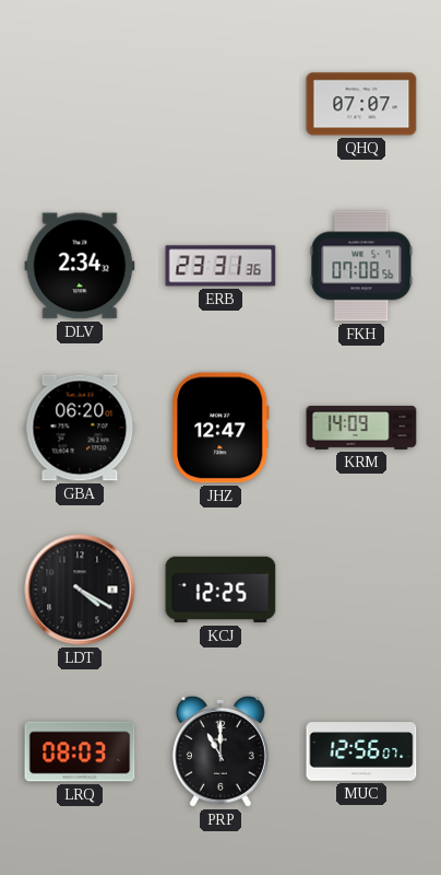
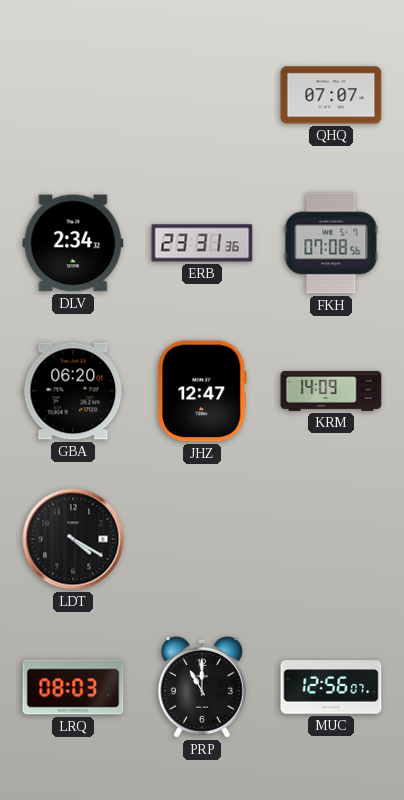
KCJ: 12:25 -> none
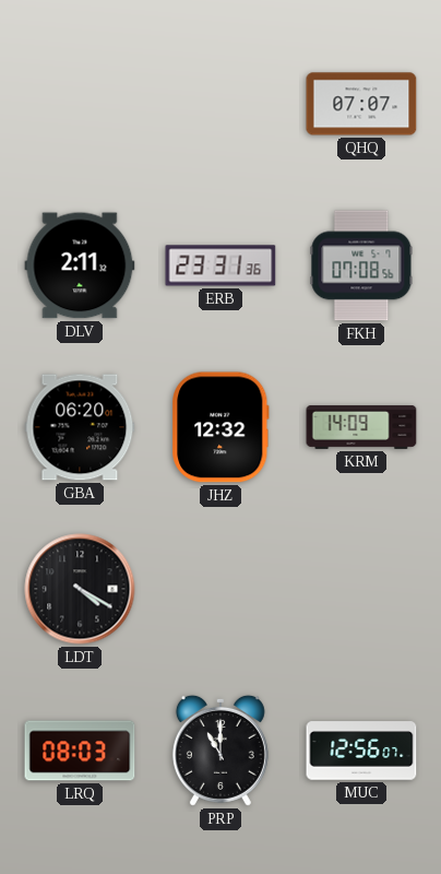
DLV: 2:34 -> 2:11
JHZ: 12:47 -> 12:32
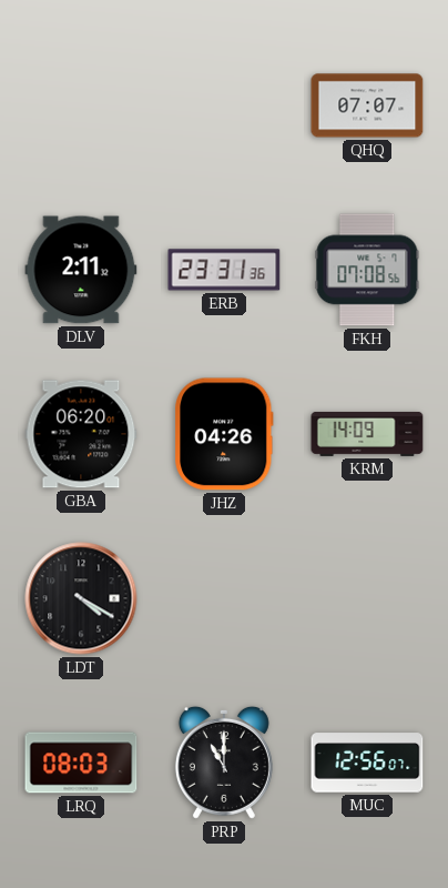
JHZ: 12:32 -> 04:26
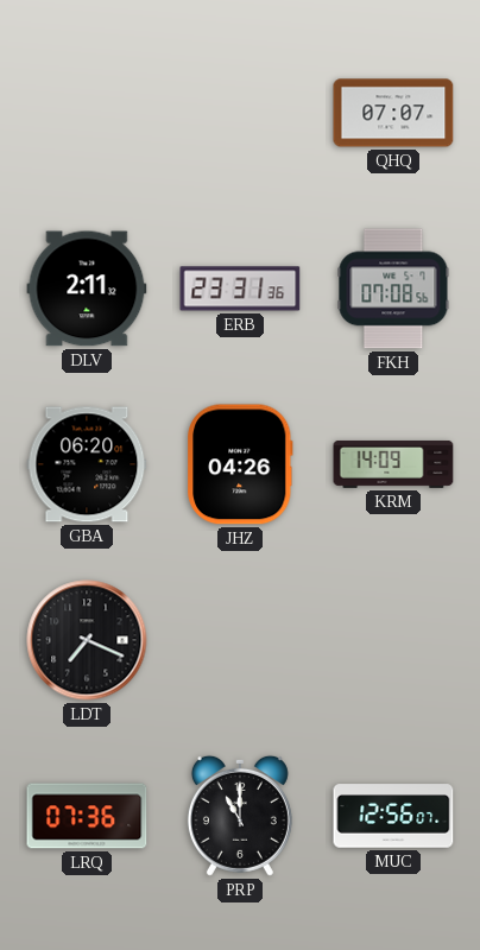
LDT: 4:20 -> 7:19
LRQ: 08:03 -> 07:36
